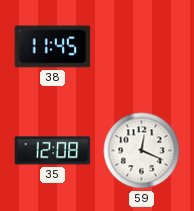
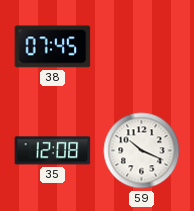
38: 11:45 -> 07:45
59: 12:19 -> 10:19
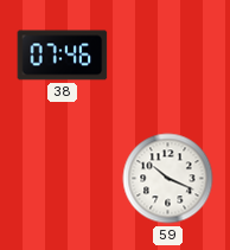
38: 07:45 -> 07:46
35: 12:08 -> none
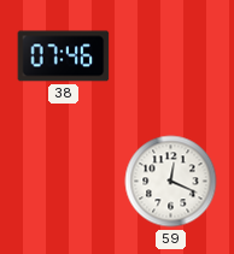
59: 10:19 -> 12:19
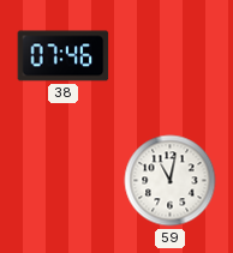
59: 12:19 -> 11:02
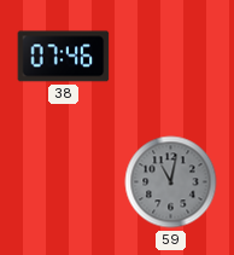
59 dial: white -> grey
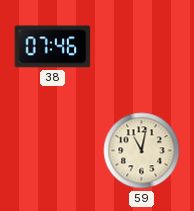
59 dial: grey -> cream
